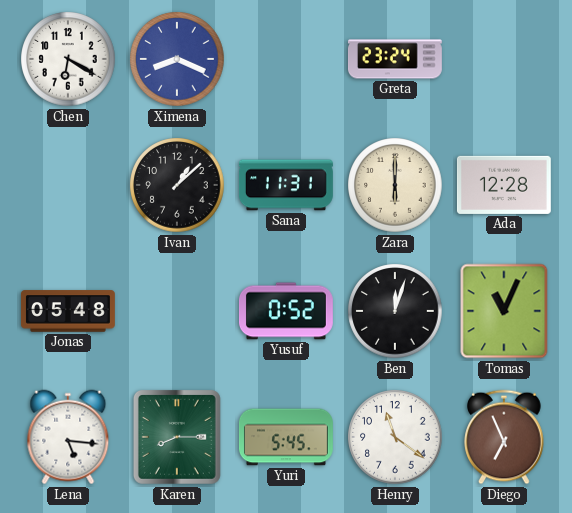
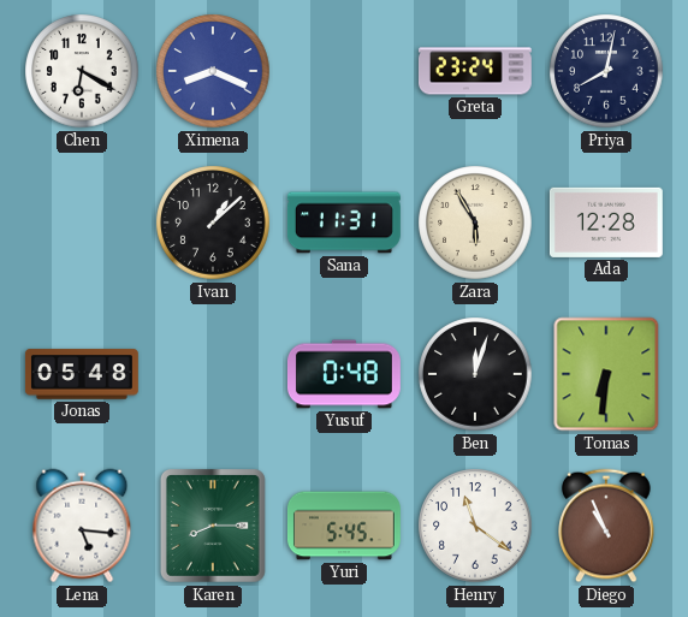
Priya: none -> 8:02
Zara: 6:00 -> 5:55
Yusuf: 0:52 -> 0:48
Tomas: 11:04 -> 6:31
Diego: 6:56 -> 10:56
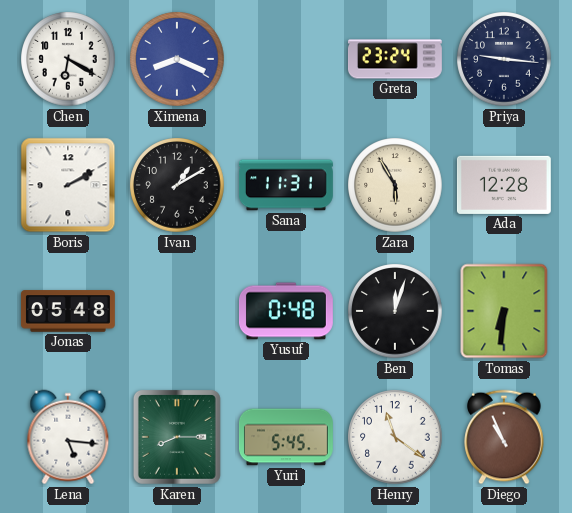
Priya: 8:02 -> 9:16
Boris: none -> 2:10
Ivan: 1:08 -> 1:10
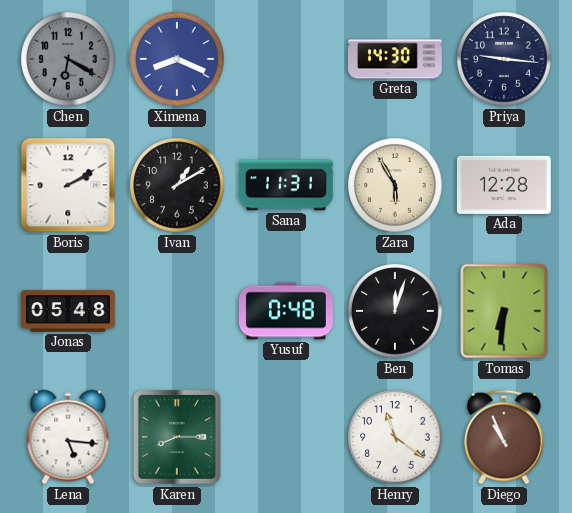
Chen dial: white -> grey
Greta: 23:24 -> 14:30
Yuri: 5:45 -> none
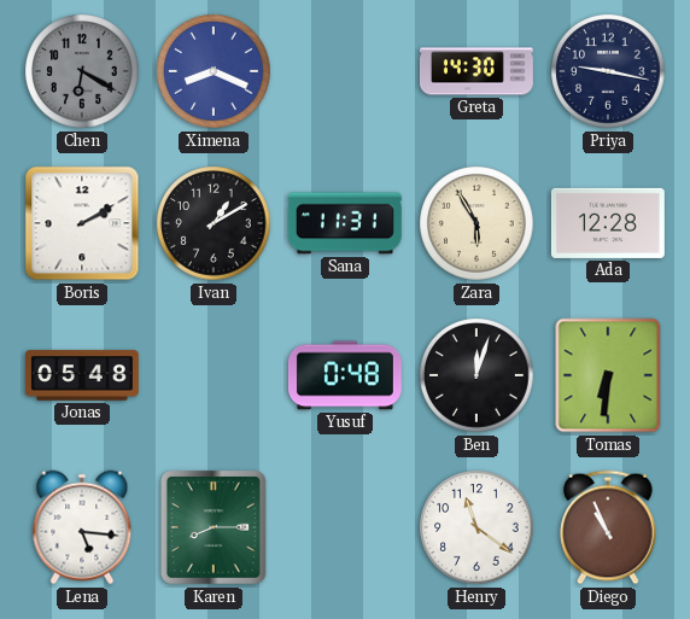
Priya: 9:16 -> 9:17
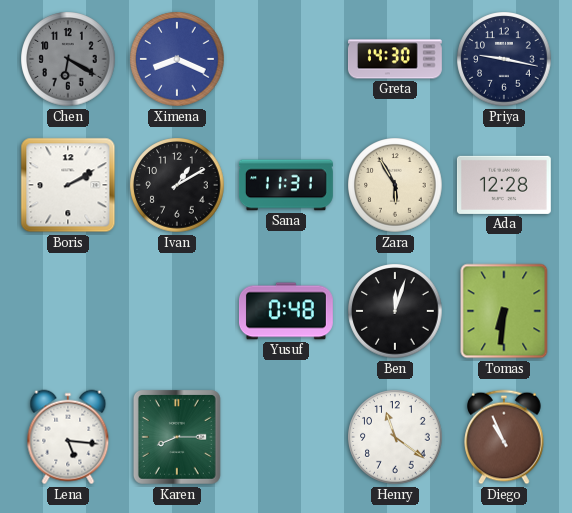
Jonas: 05:48 -> none
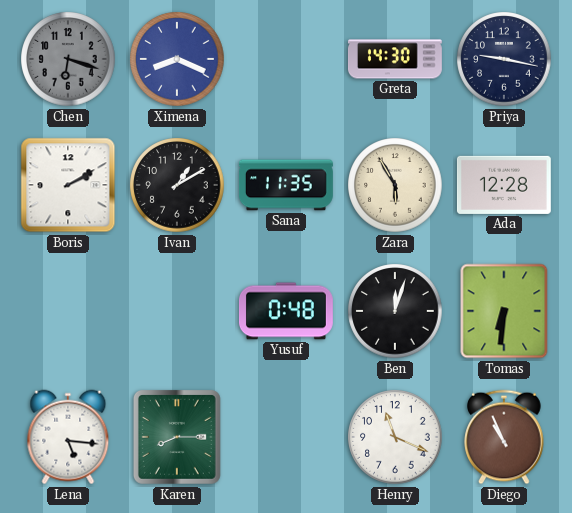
Chen: 6:20 -> 6:18
Sana: 11:31 -> 11:35
Henry: 11:21 -> 11:19
